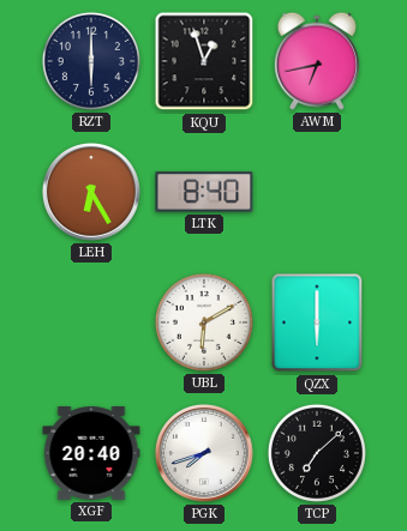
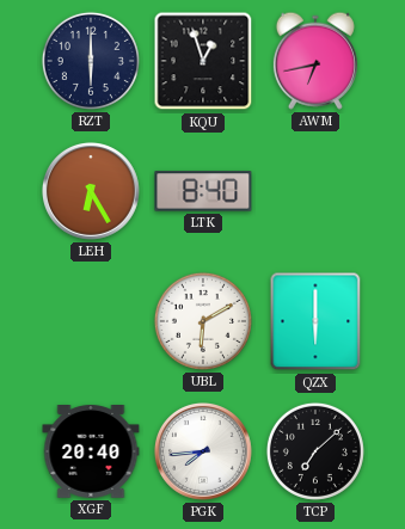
PGK: 7:42 -> 7:44
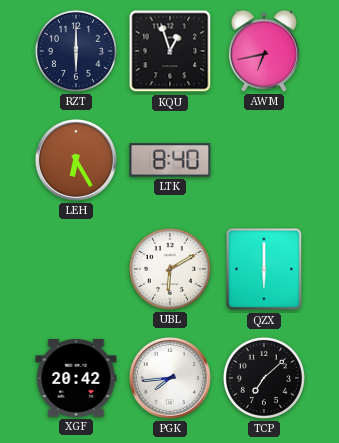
XGF: 20:40 -> 20:42
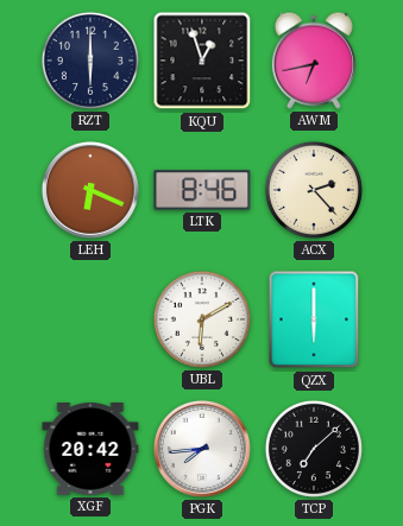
LEH: 6:25 -> 6:19
LTK: 8:40 -> 8:46
ACX: none -> 2:23
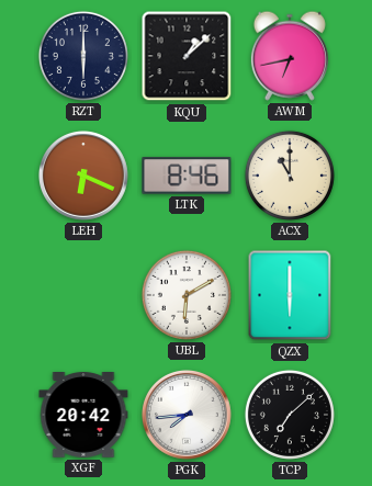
KQU: 12:57 -> 1:08
ACX: 2:23 -> 11:00
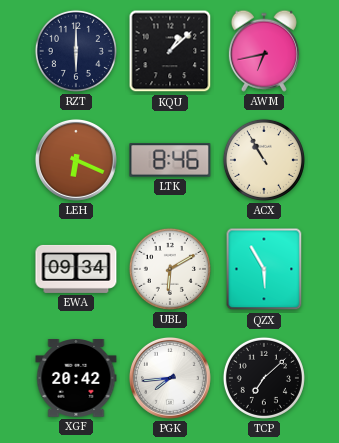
ACX: 11:00 -> 10:55
EWA: none -> 09:34
QZX: 6:00 -> 5:55
